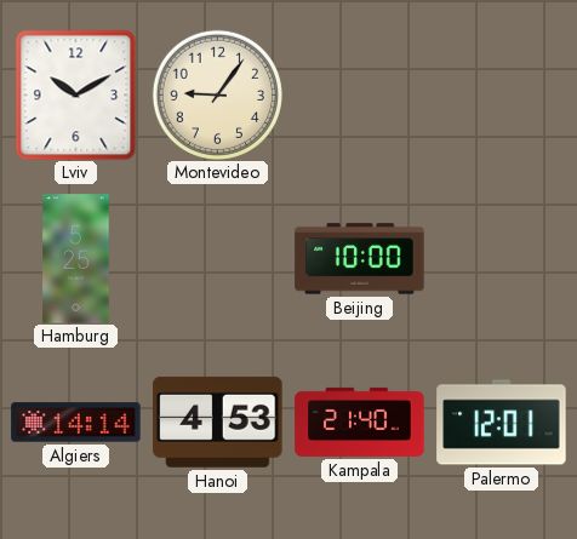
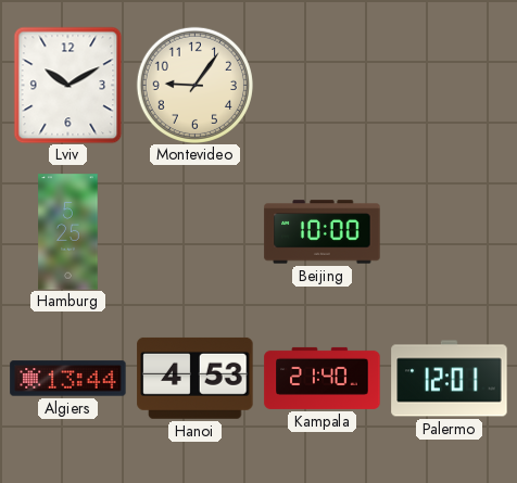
Algiers: 14:14 -> 13:44
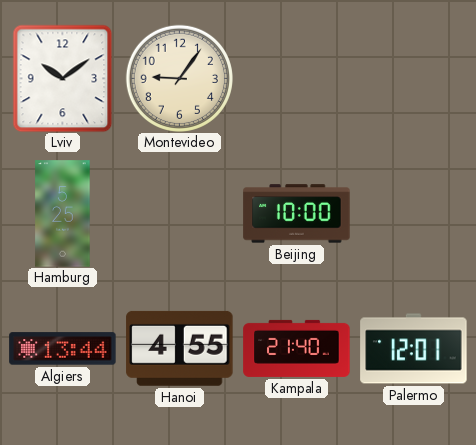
Lviv: 10:10 -> 10:09
Hanoi: 4:53 -> 4:55
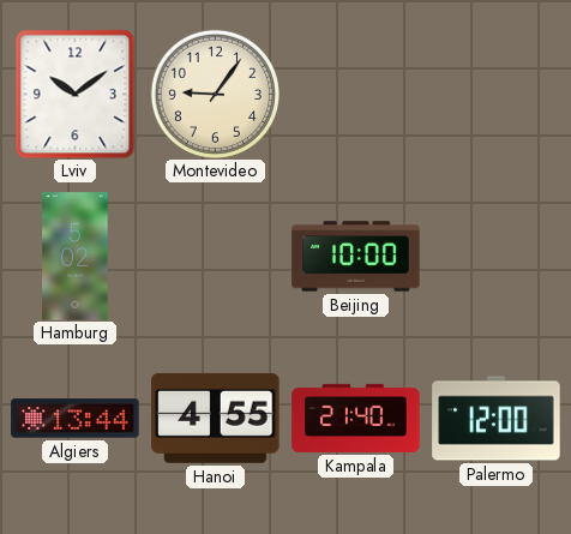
Hamburg: 5:25 -> 5:02
Palermo: 12:01 -> 12:00
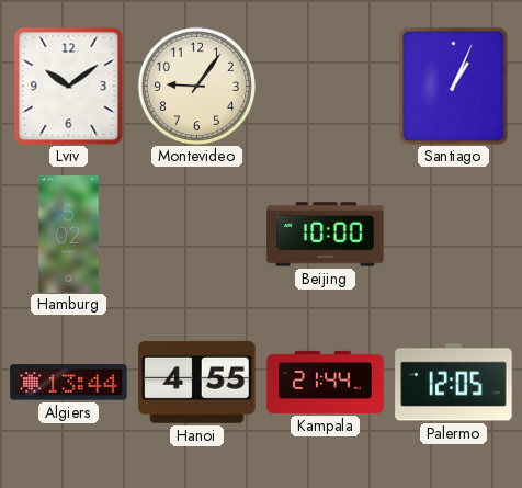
Santiago: none -> 1:04
Kampala: 21:40 -> 21:44
Palermo: 12:00 -> 12:05
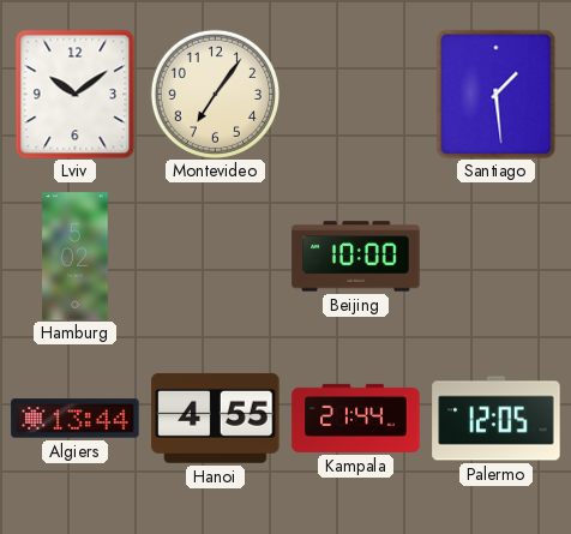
Montevideo: 9:06 -> 7:06
Santiago: 1:04 -> 1:29
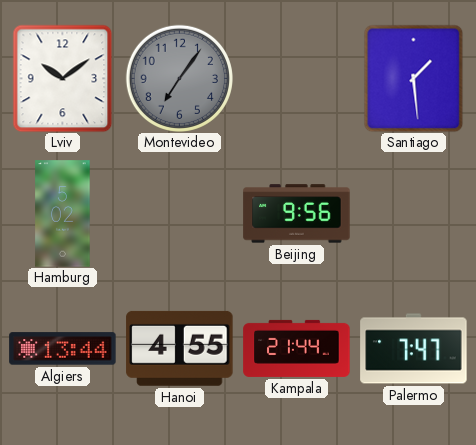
Montevideo dial: cream -> grey
Beijing: 10:00 -> 9:56
Palermo: 12:05 -> 7:47
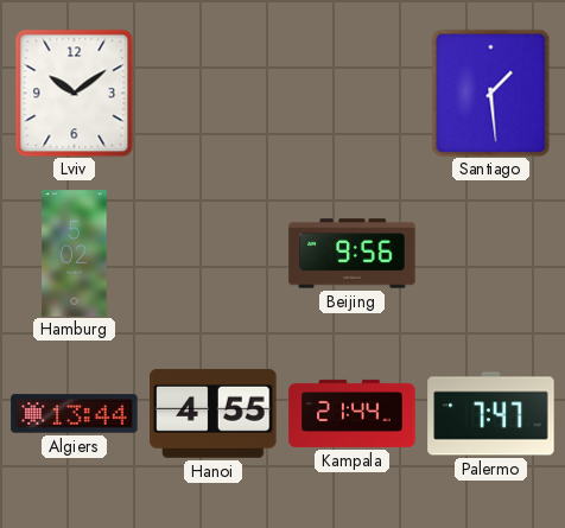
Montevideo: 7:06 -> none
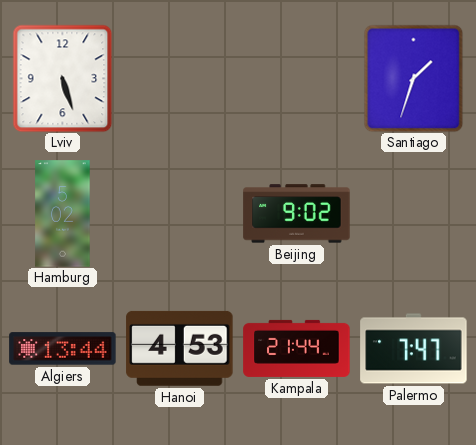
Lviv: 10:09 -> 5:27
Santiago: 1:29 -> 1:33
Beijing: 9:56 -> 9:02
Hanoi: 4:55 -> 4:53
